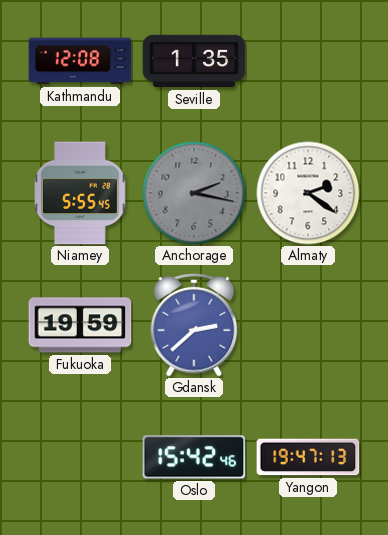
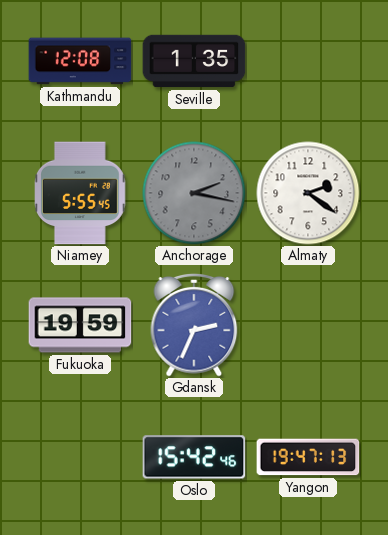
Gdansk: 2:38 -> 2:34
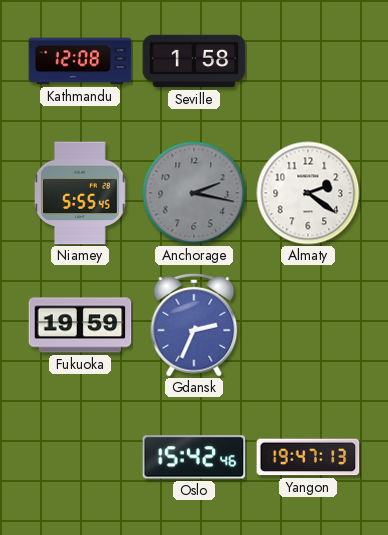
Seville: 1:35 -> 1:58
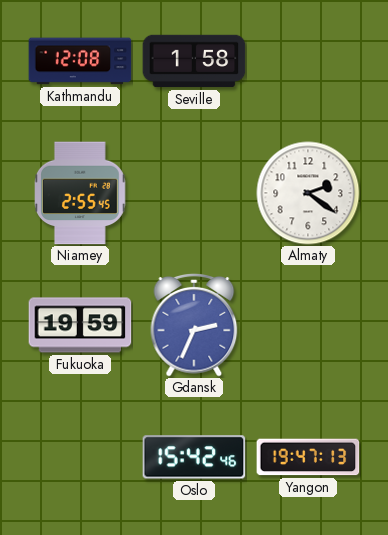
Niamey: 5:55 -> 2:55
Anchorage: 2:17 -> none
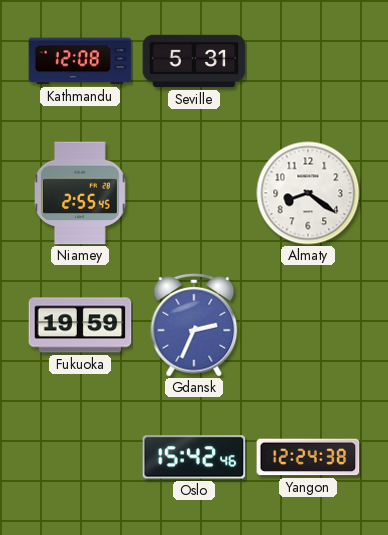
Seville: 1:58 -> 5:31
Almaty: 2:21 -> 8:21
Yangon: 19:47 -> 12:24
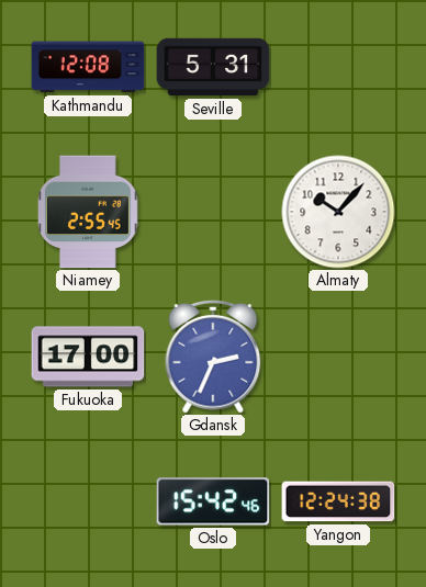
Almaty: 8:21 -> 10:07
Fukuoka: 19:59 -> 17:00
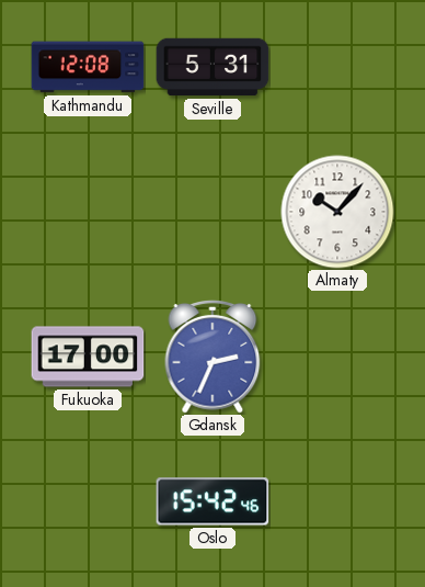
Niamey: 2:55 -> none
Yangon: 12:24 -> none
